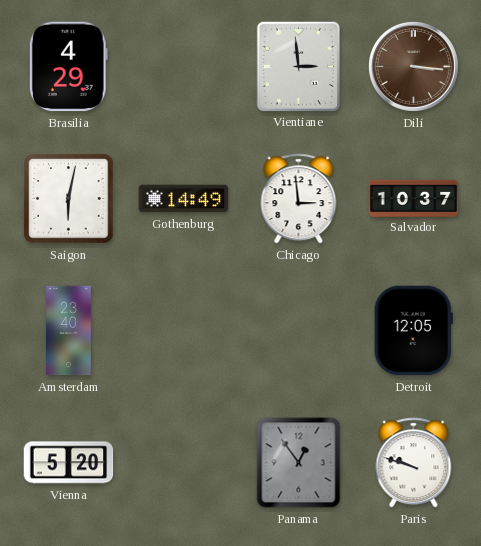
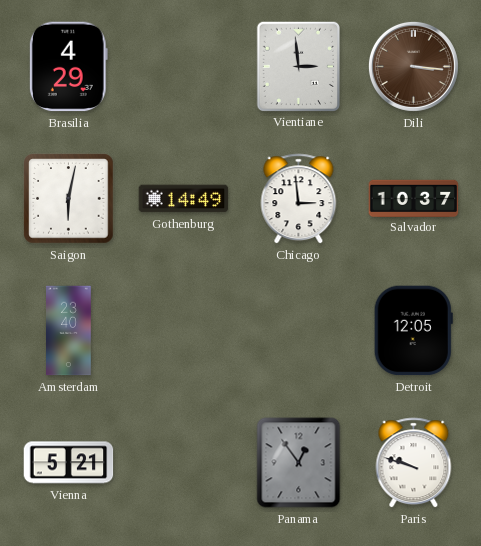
Vienna: 5:20 -> 5:21
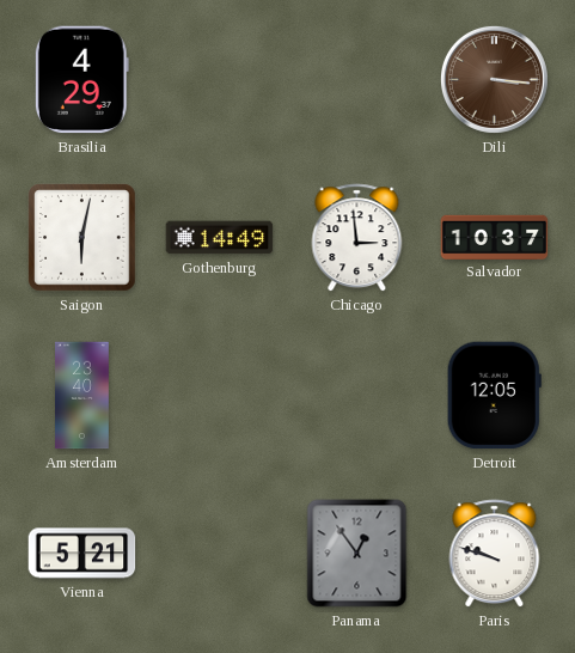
Vientiane: 2:59 -> none
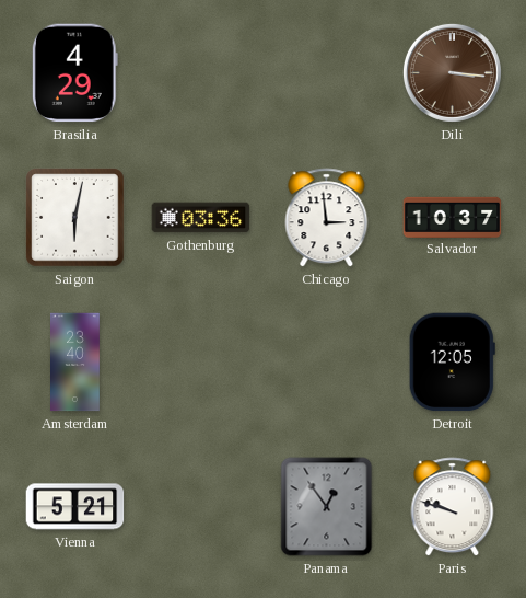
Gothenburg: 14:49 -> 03:36
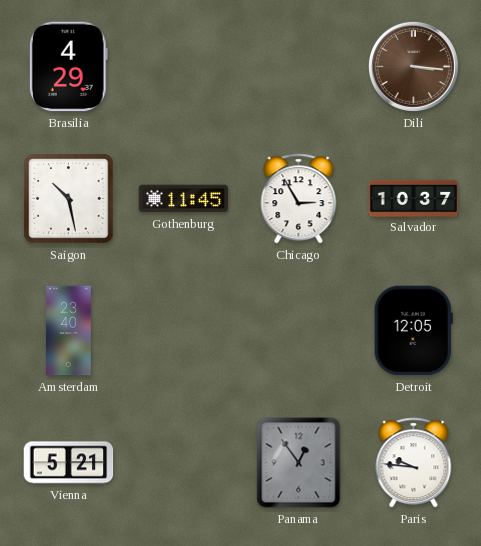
Saigon: 6:02 -> 10:28
Gothenburg: 03:36 -> 11:45
Chicago: 2:59 -> 2:55
Paris: 9:48 -> 9:46
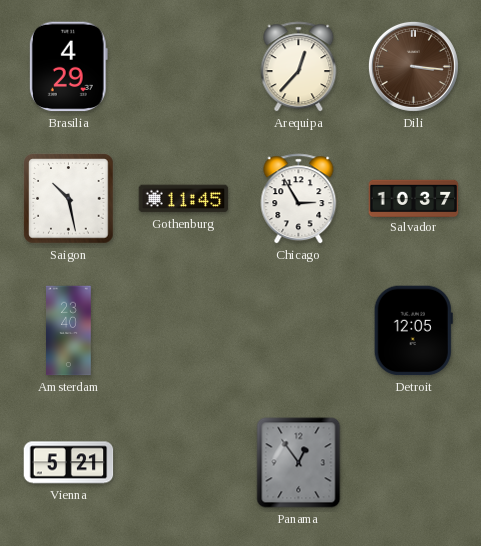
Arequipa: none -> 12:37
Paris: 9:46 -> none
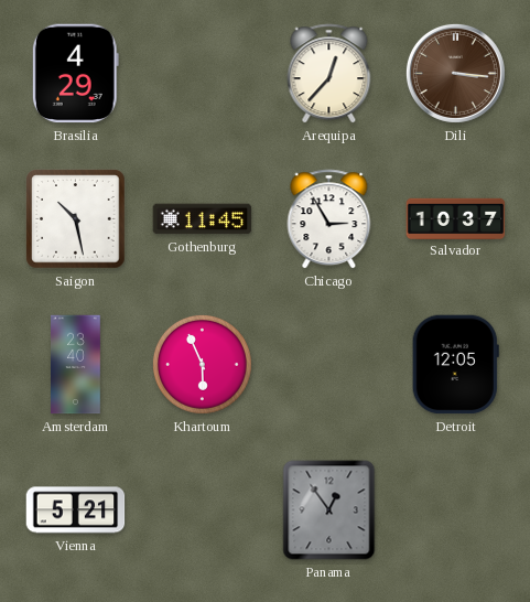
Khartoum: none -> 5:56
